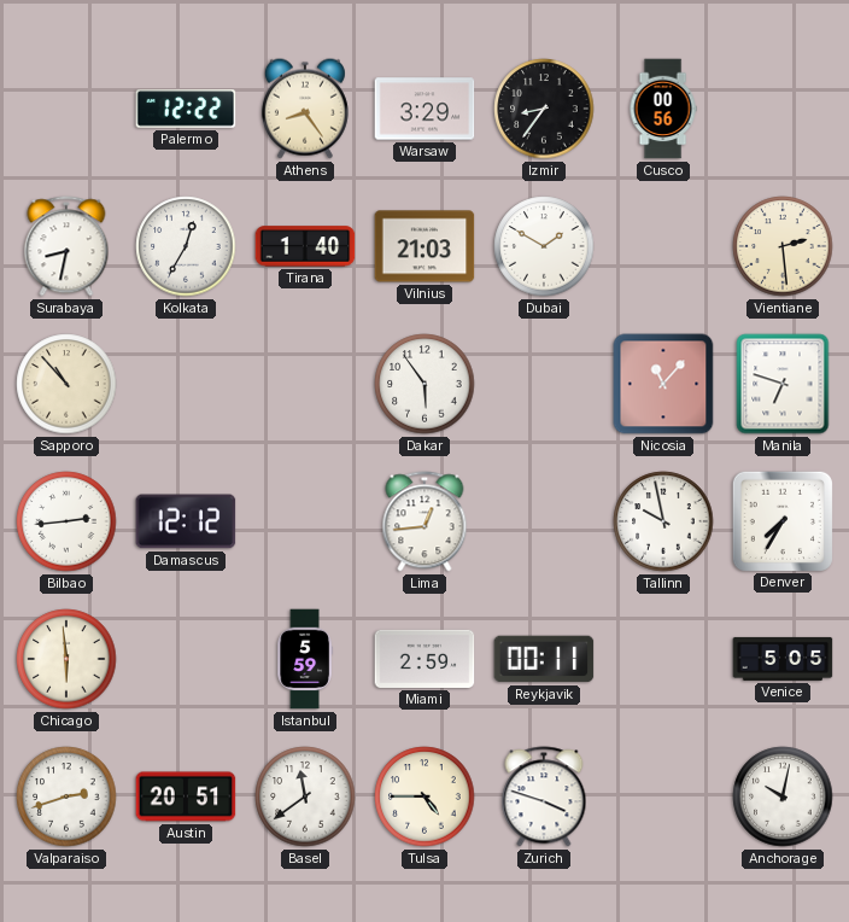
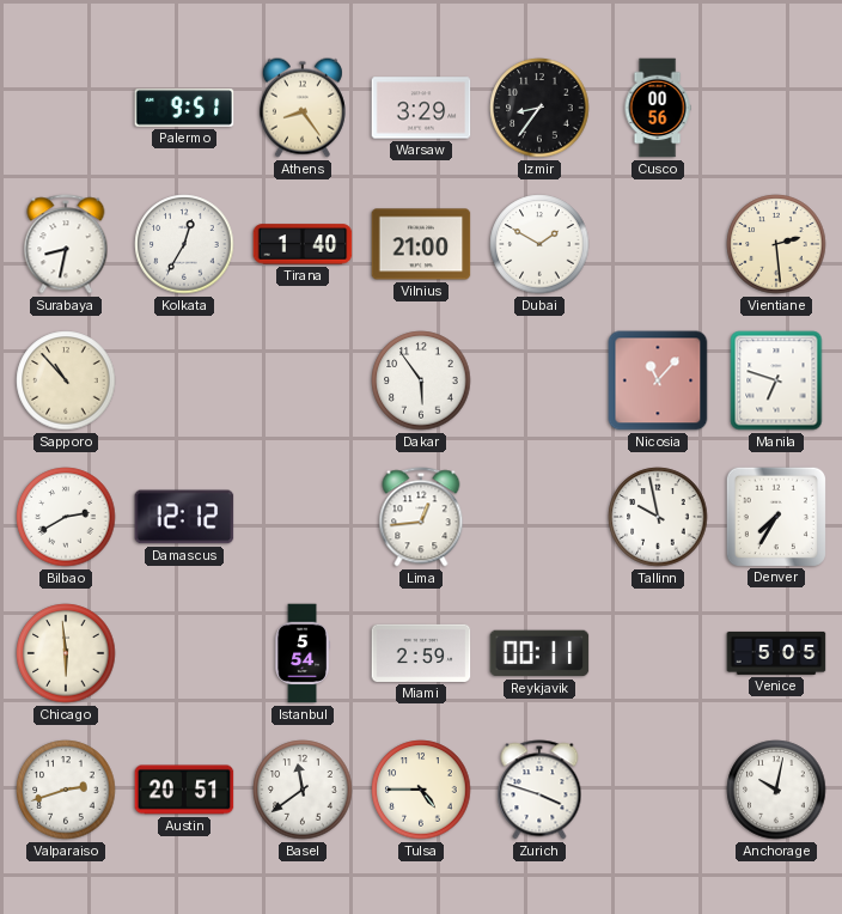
Palermo: 12:22 -> 9:51
Vilnius: 21:03 -> 21:00
Bilbao: 2:44 -> 2:40
Istanbul: 5:59 -> 5:54
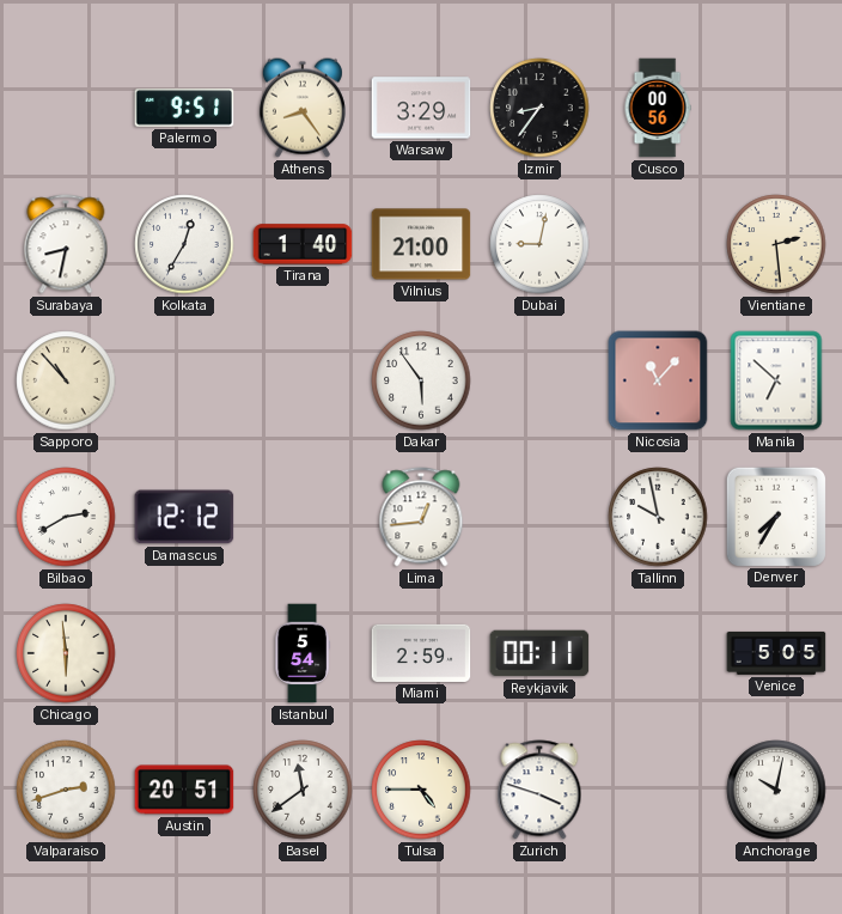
Dubai: 1:50 -> 9:02
Manila: 6:48 -> 6:52
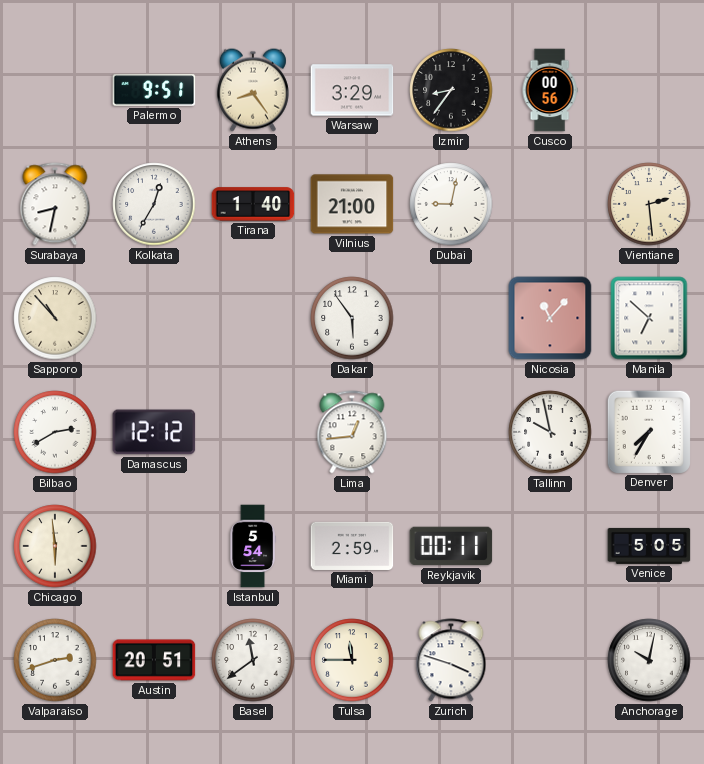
Tulsa: 4:45 -> 11:45
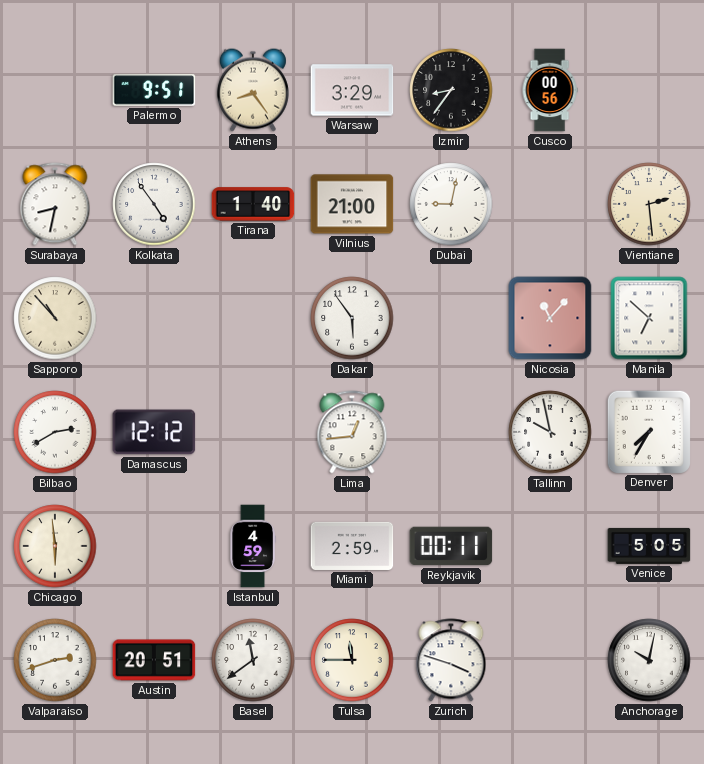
Kolkata: 12:35 -> 4:54
Istanbul: 5:54 -> 4:59
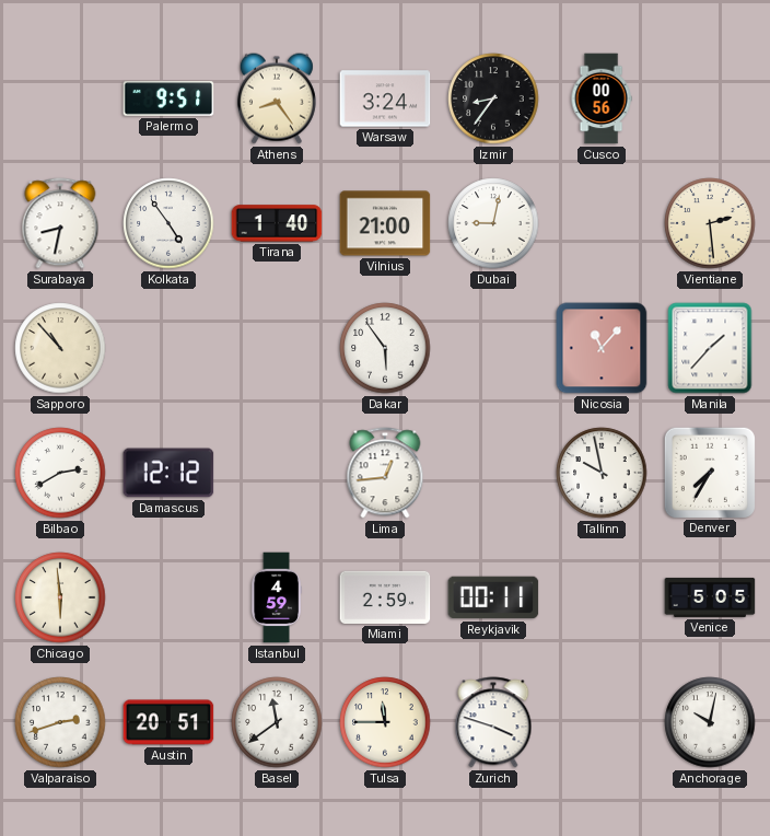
Warsaw: 3:29 -> 3:24
Manila: 6:52 -> 1:37
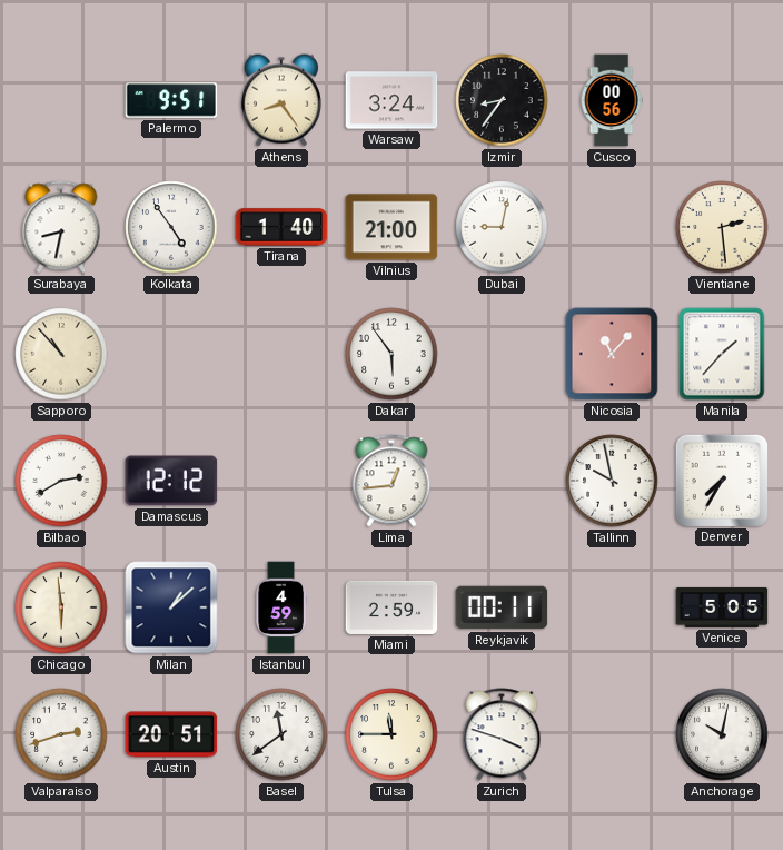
Milan: none -> 1:08
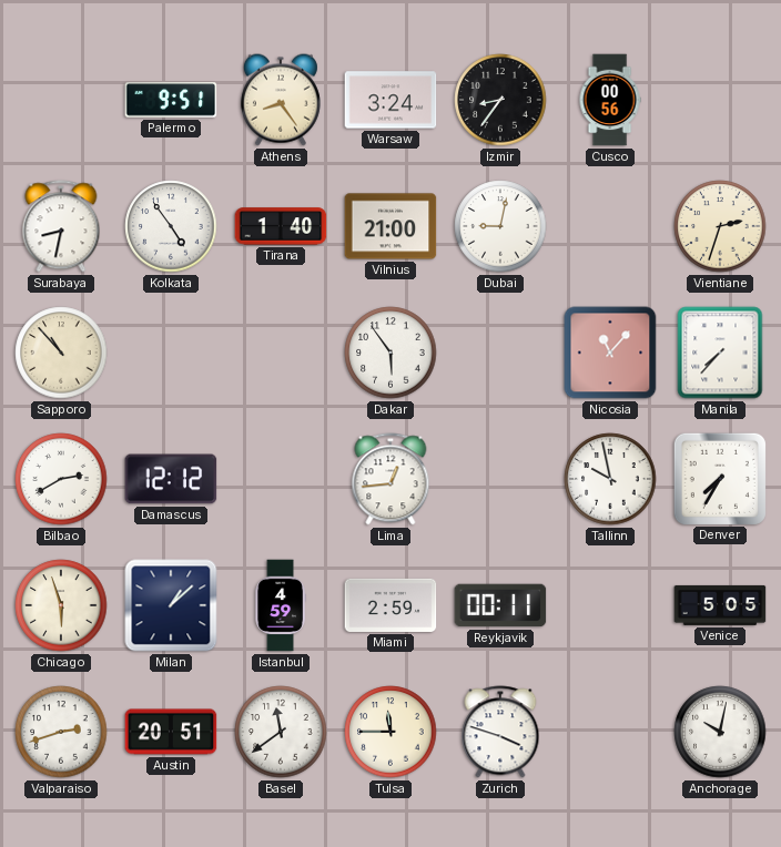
Vientiane: 2:29 -> 2:33
Manila: 1:37 -> 7:37
Chicago: 5:59 -> 5:57
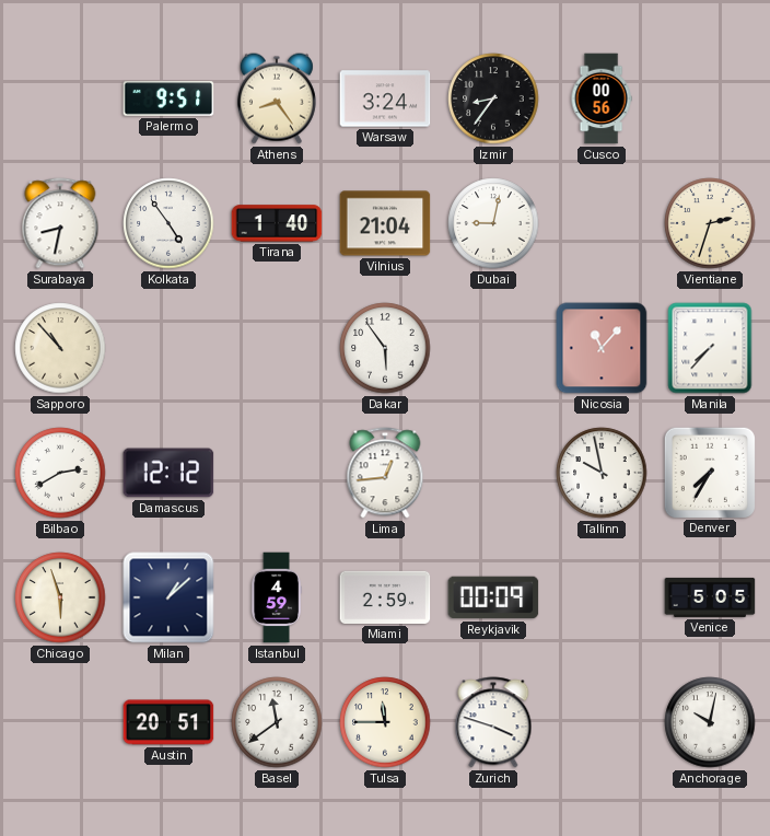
Vilnius: 21:00 -> 21:04
Reykjavik: 00:11 -> 00:09
Valparaiso: 2:42 -> none
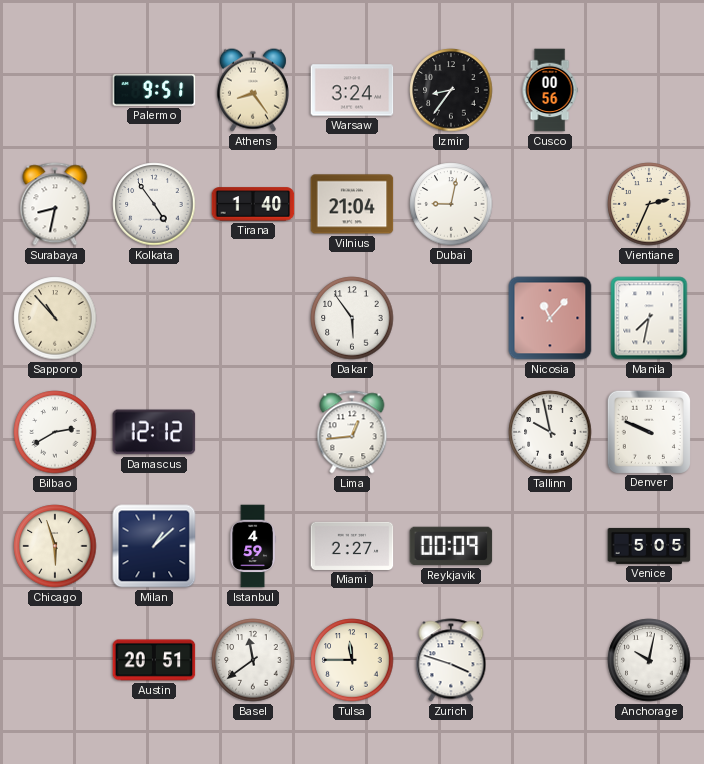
Vientiane: 2:33 -> 2:34
Manila: 7:37 -> 7:32
Denver: 7:35 -> 9:49
Miami: 2:59 -> 2:27
